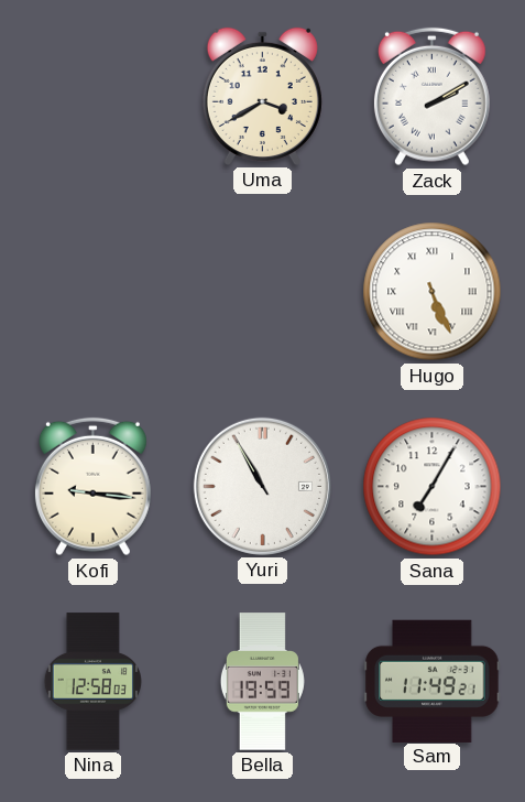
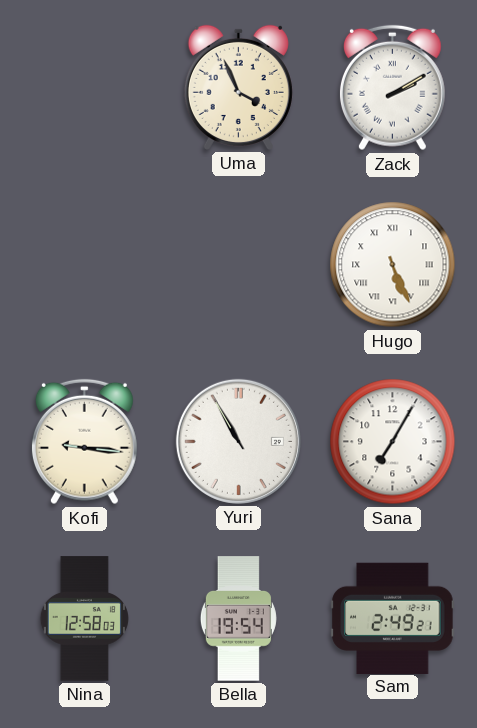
Uma: 3:40 -> 3:56
Bella: 19:59 -> 19:54
Sam: 11:49 -> 2:49
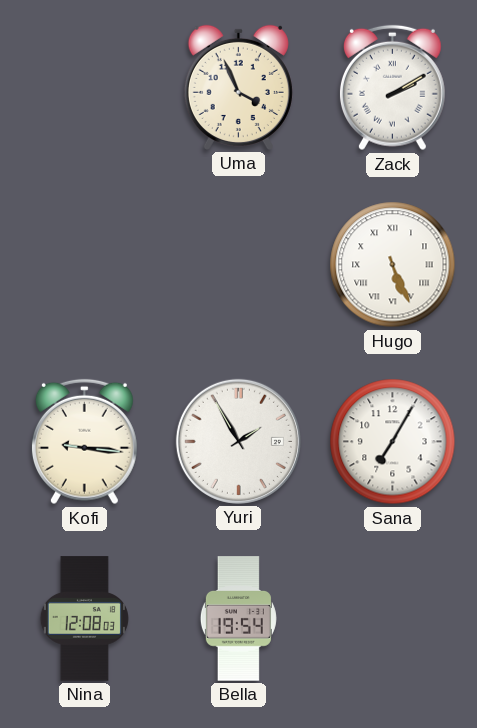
Yuri: 10:55 -> 1:55
Nina: 12:58 -> 12:08
Sam: 2:49 -> none
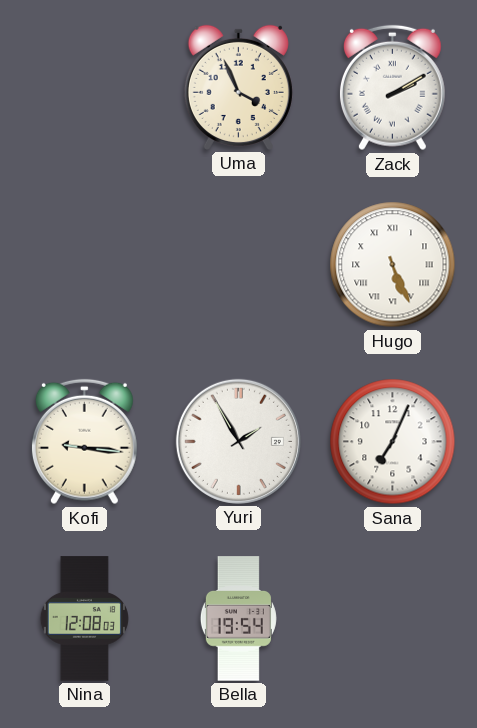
Sana: 7:05 -> 7:04
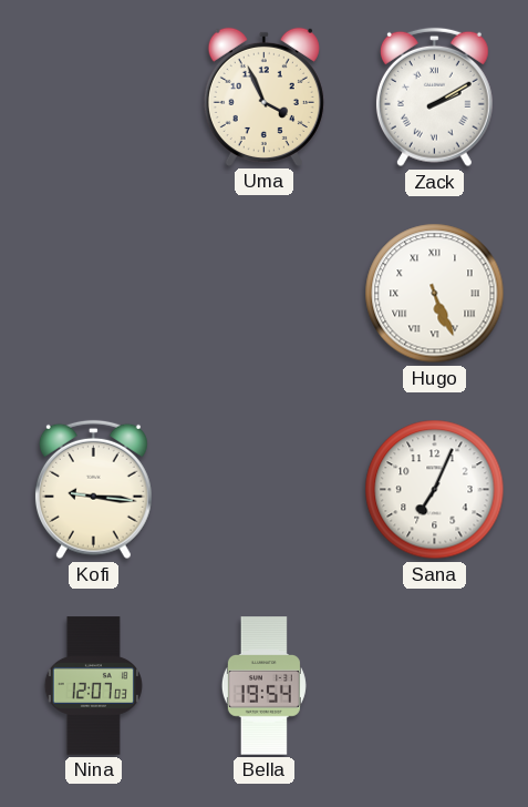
Yuri: 1:55 -> none
Nina: 12:08 -> 12:07
